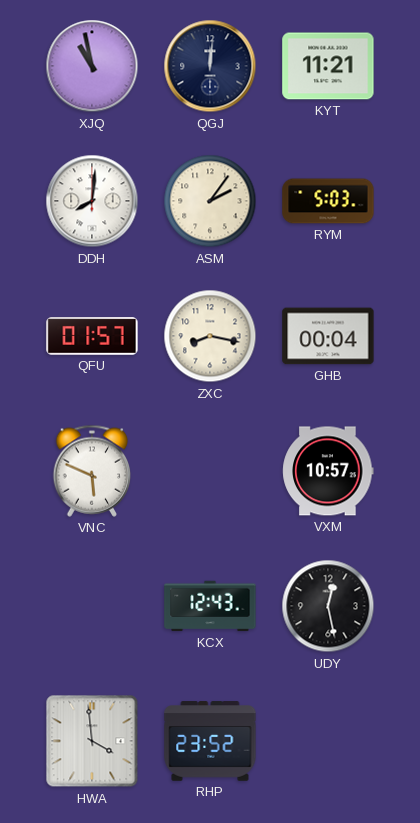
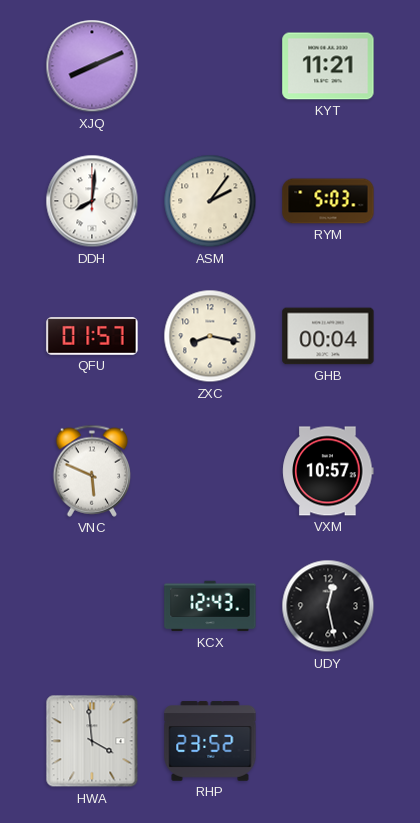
XJQ: 10:58 -> 8:11
QGJ: 12:01 -> none
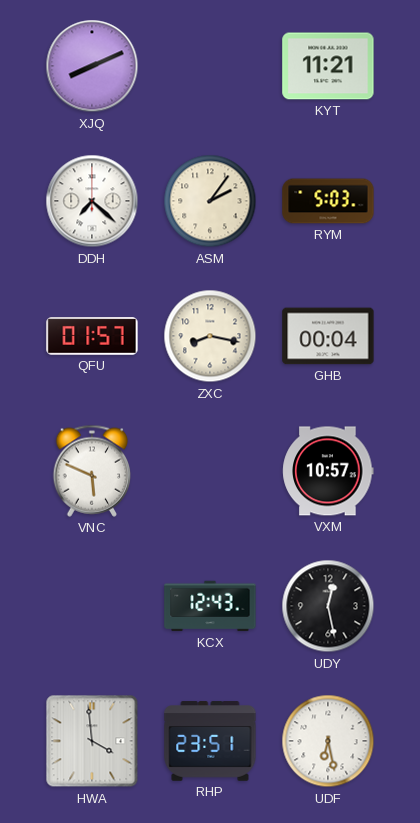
DDH: 8:01 -> 7:22
RHP: 23:52 -> 23:51
UDF: none -> 6:28
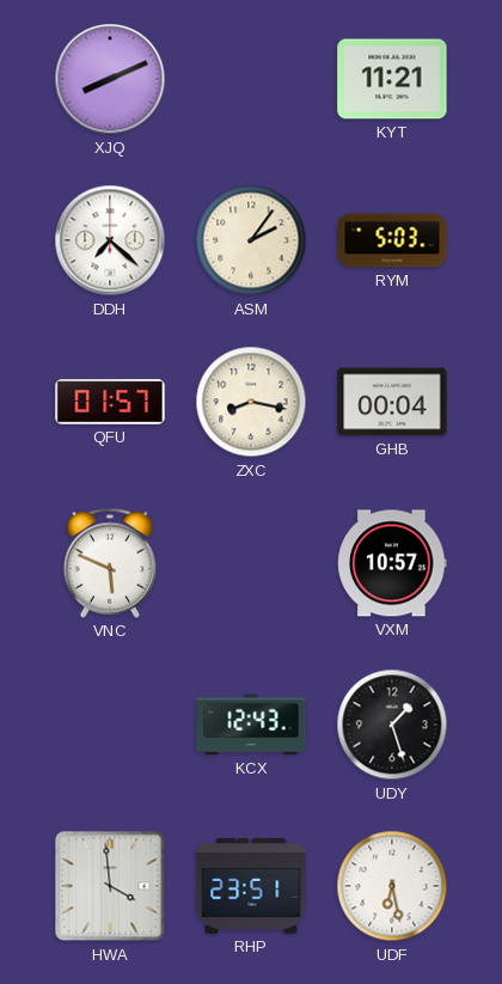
UDY: 12:28 -> 1:27
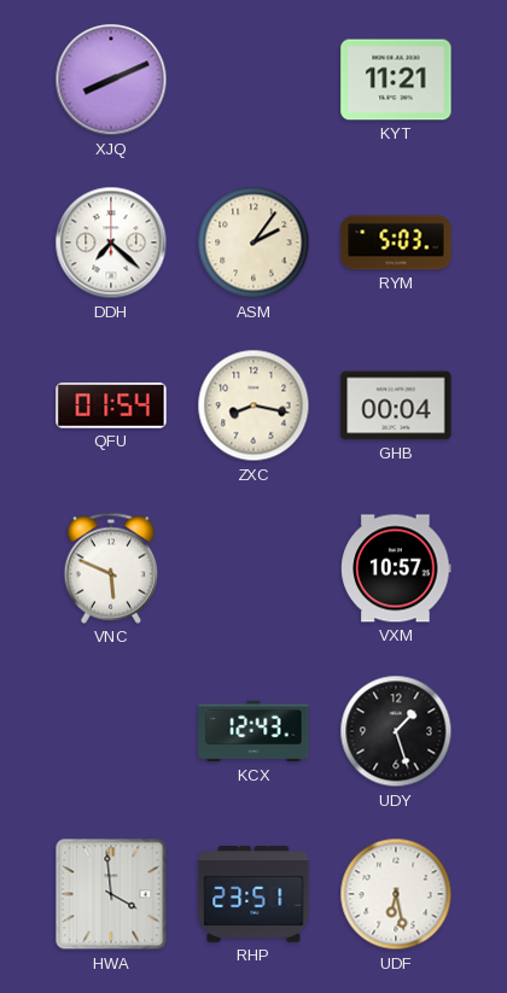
QFU: 01:57 -> 01:54
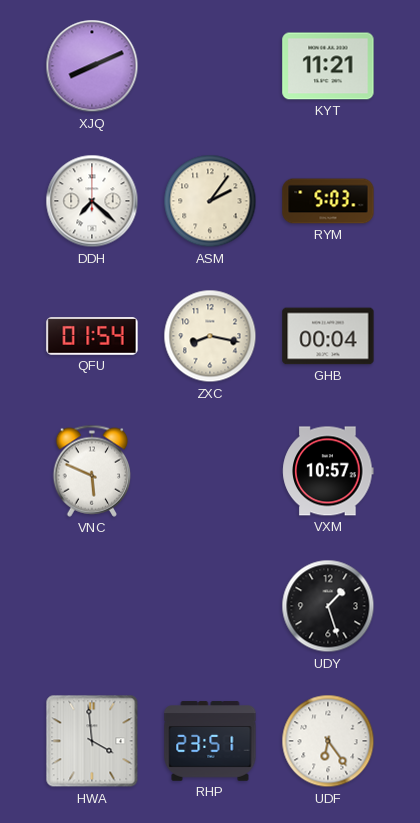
KCX: 12:43 -> none
UDF: 6:28 -> 6:24
